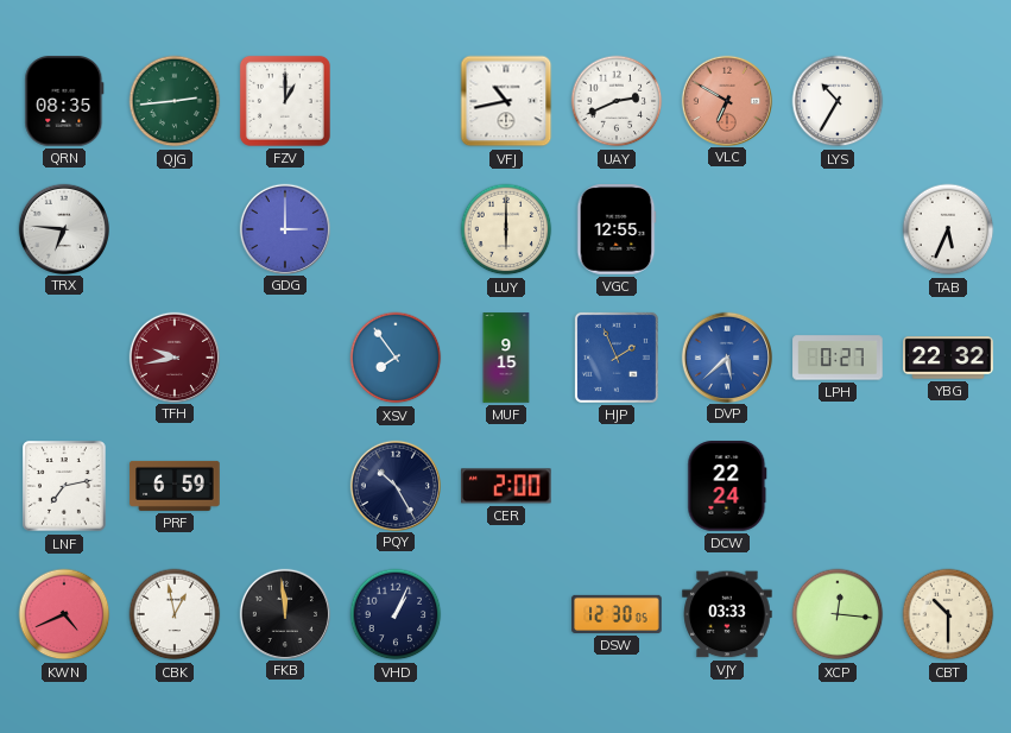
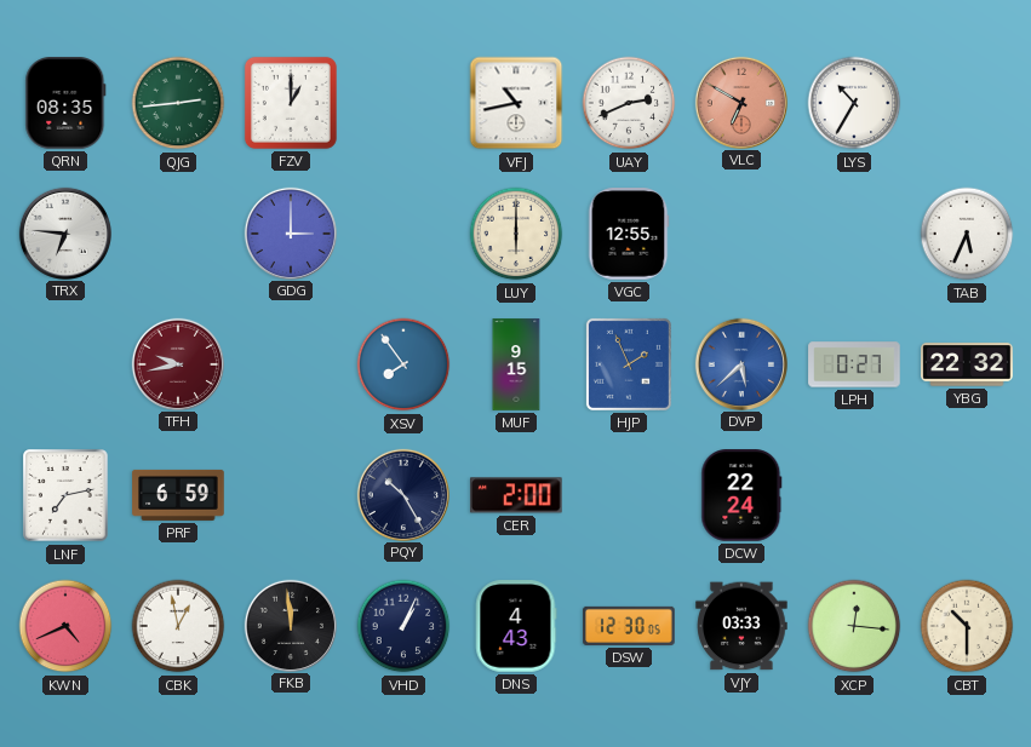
DNS: none -> 4:43
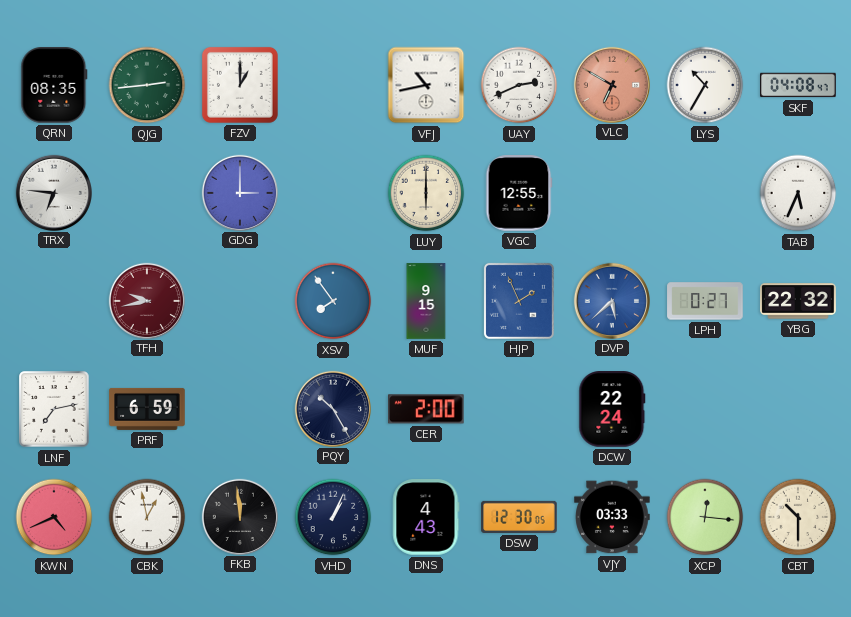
SKF: none -> 04:08
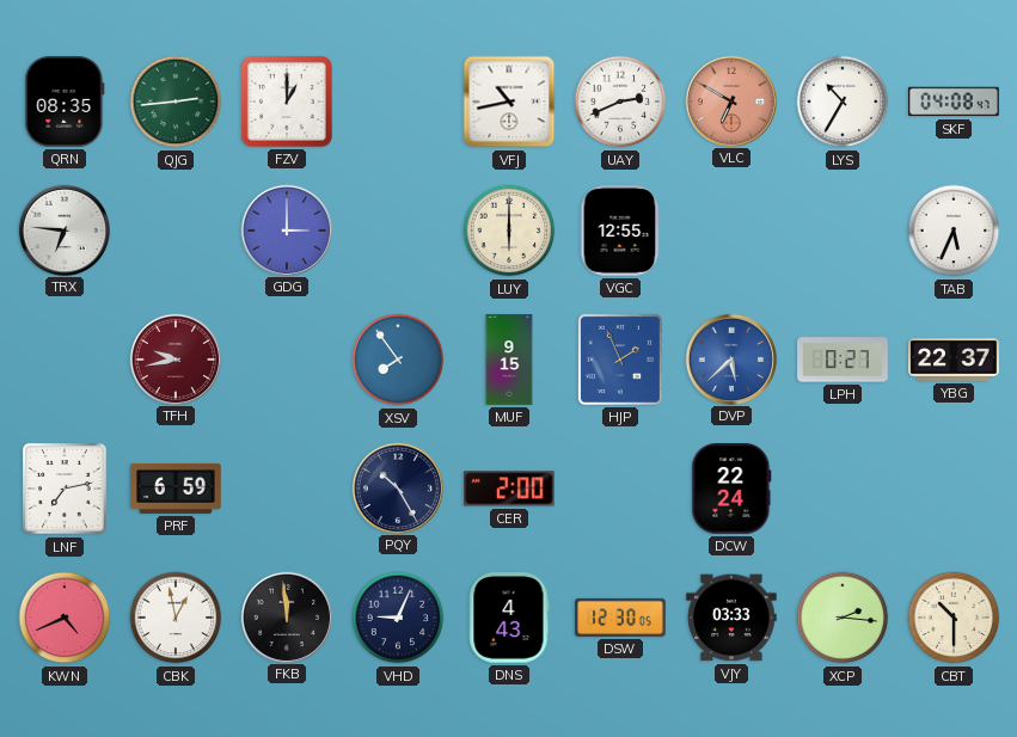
YBG: 22:32 -> 22:37
VHD: 1:04 -> 9:04
XCP: 12:16 -> 2:16
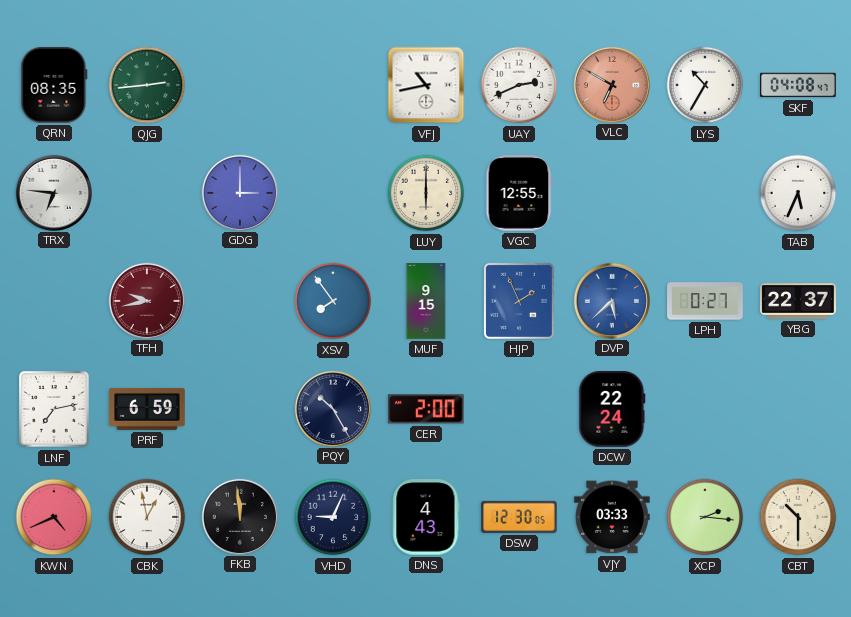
FZV: 1:00 -> none
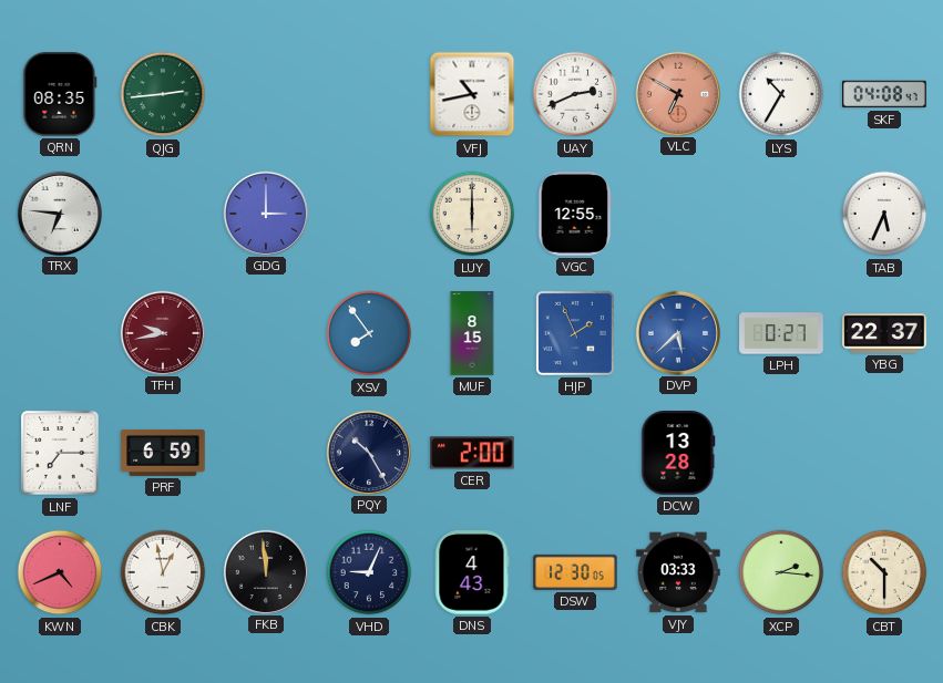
MUF: 9:15 -> 8:15
LNF: 7:13 -> 7:15
DCW: 22:24 -> 13:28
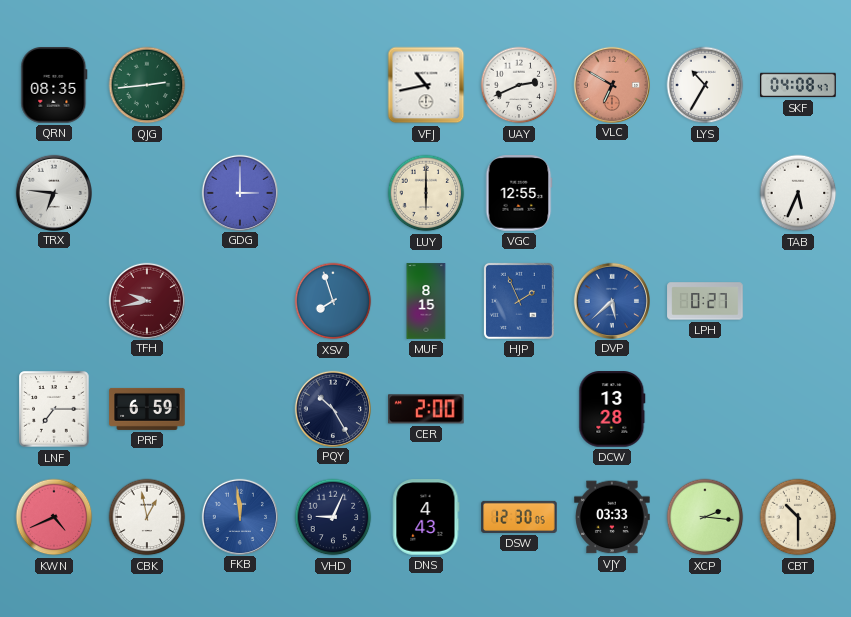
XSV: 7:54 -> 7:57
YBG: 22:37 -> none
FKB dial: black -> blue
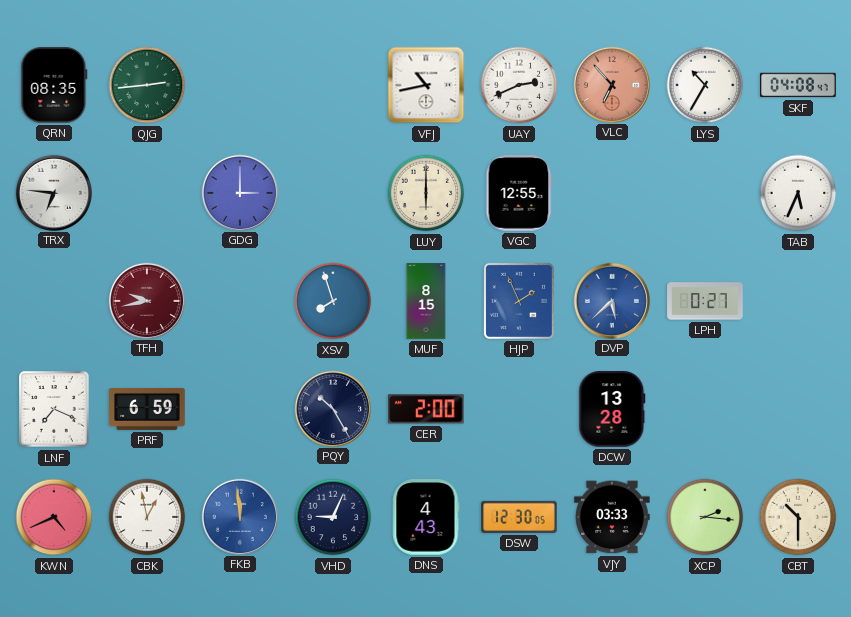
VLC: 6:50 -> 6:53
LNF: 7:15 -> 7:19
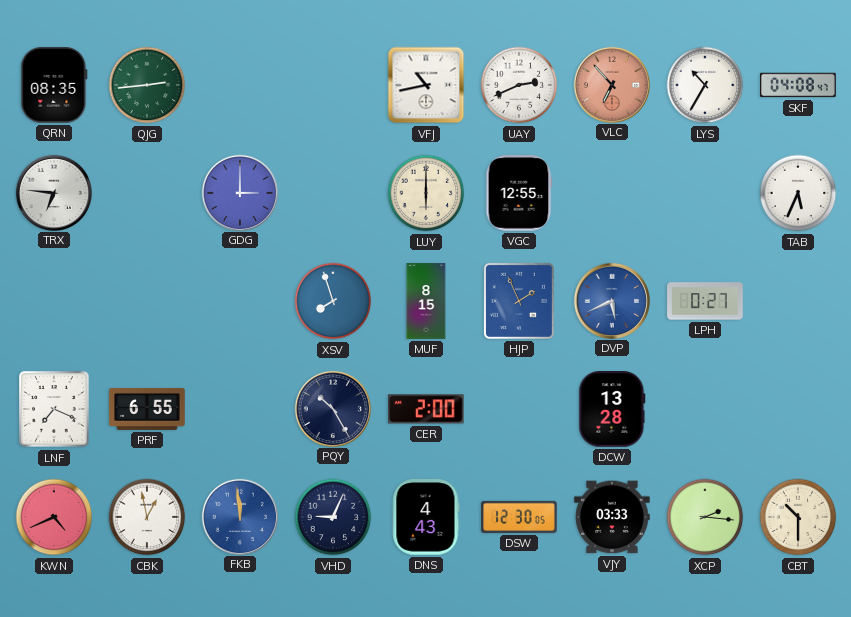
TFH: 9:43 -> none
DVP: 5:38 -> 5:41
PRF: 6:59 -> 6:55
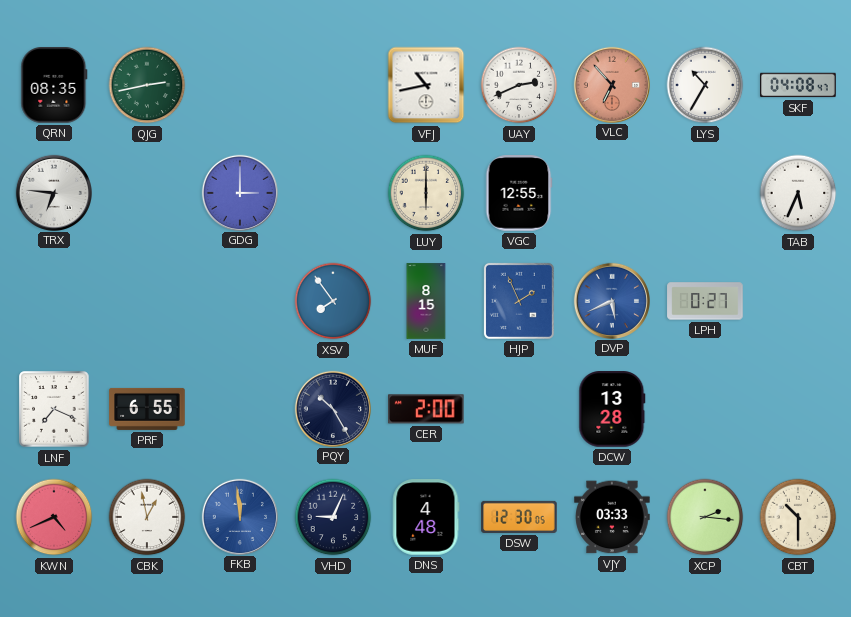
QJG: 2:44 -> 2:43
XSV: 7:57 -> 7:54
DNS: 4:43 -> 4:48
